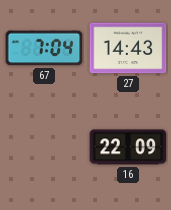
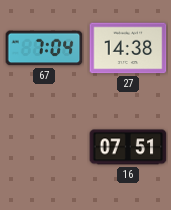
27: 14:43 -> 14:38
16: 22:09 -> 07:51
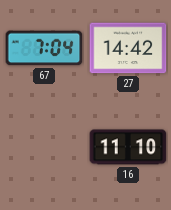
27: 14:38 -> 14:42
16: 07:51 -> 11:10
